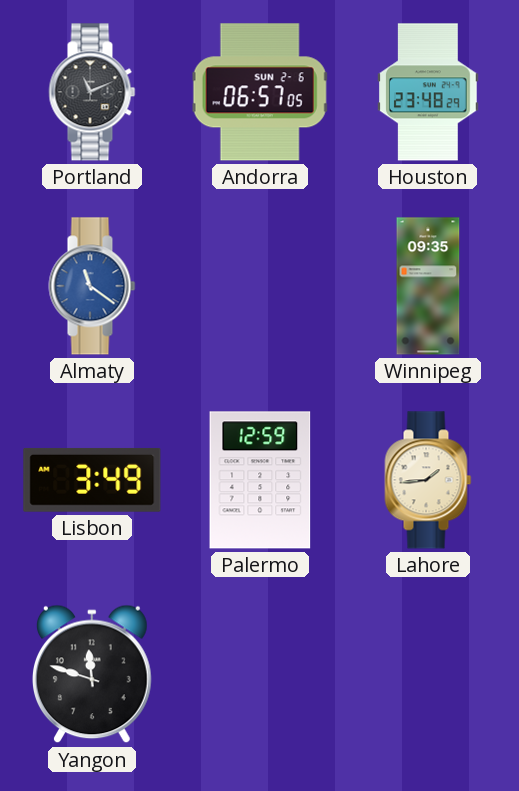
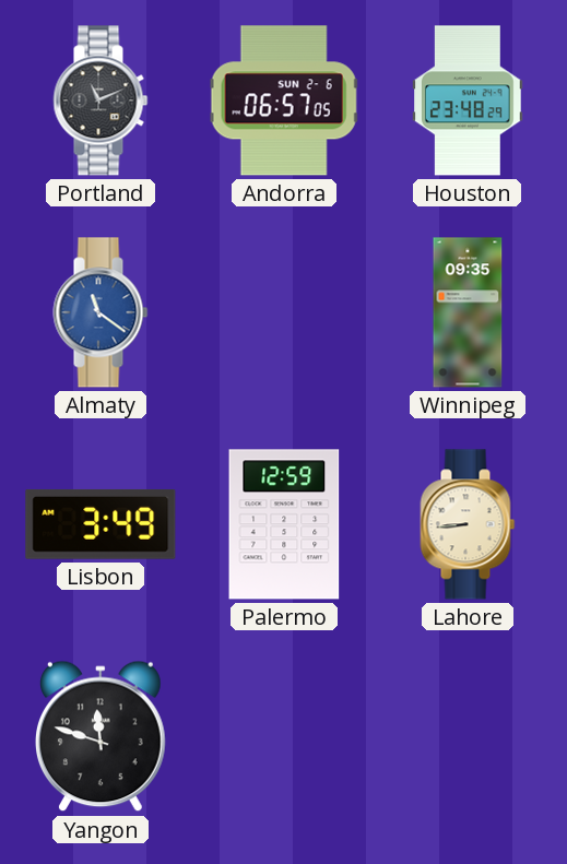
Lahore: 1:44 -> 8:44
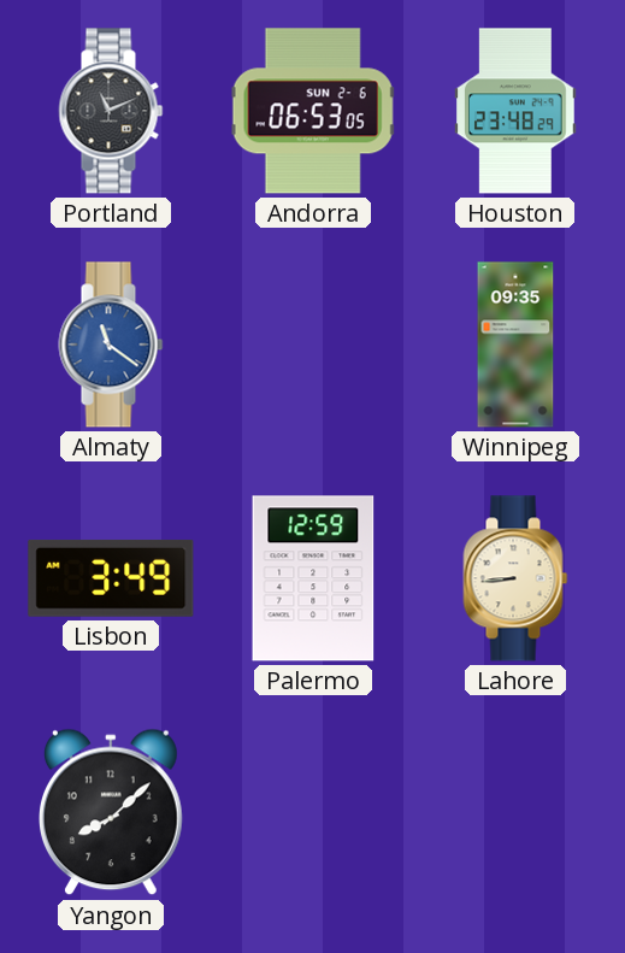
Andorra: 06:57 -> 06:53
Yangon: 11:48 -> 8:08
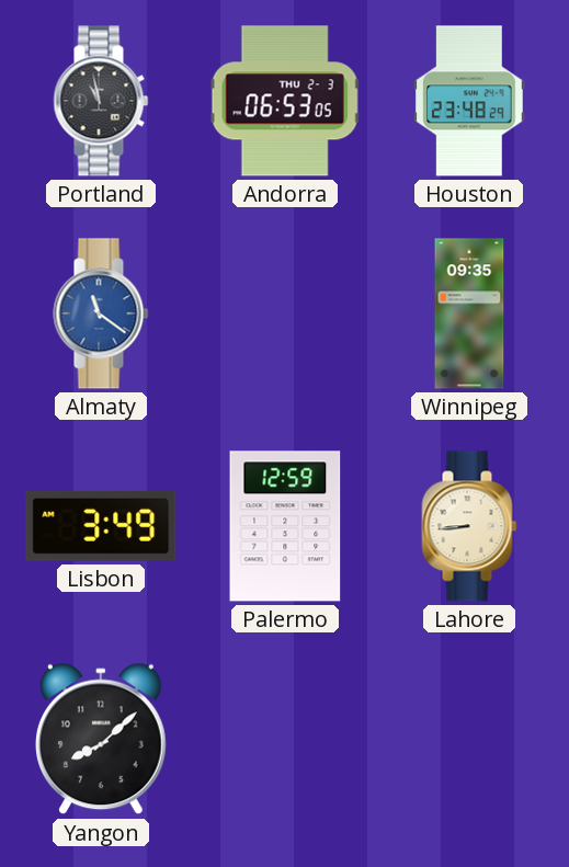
Portland: 11:11 -> 10:58
Andorra date: SUN 2-6 -> THU 2-3
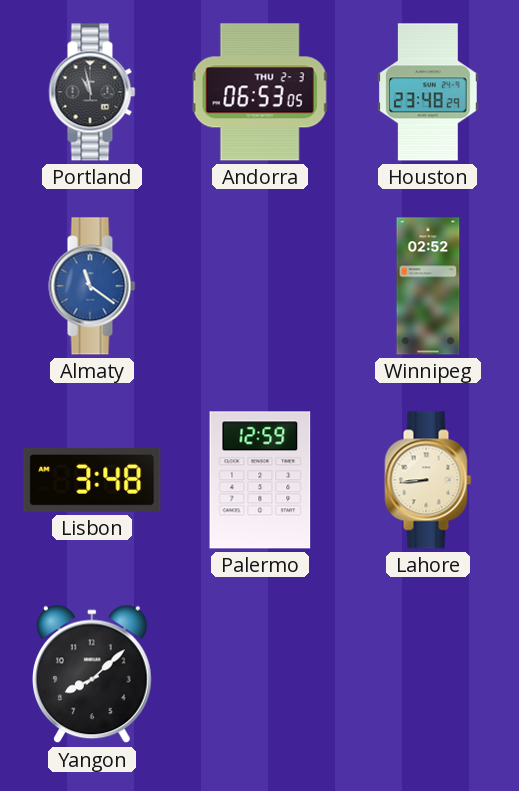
Winnipeg: 09:35 -> 02:52
Lisbon: 3:49 -> 3:48
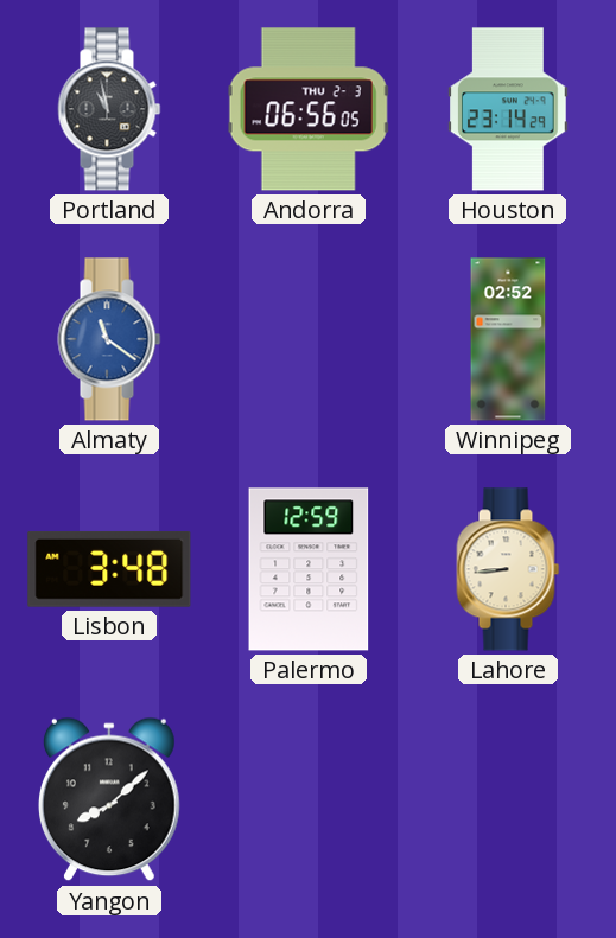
Andorra: 06:53 -> 06:56
Houston: 23:48 -> 23:14
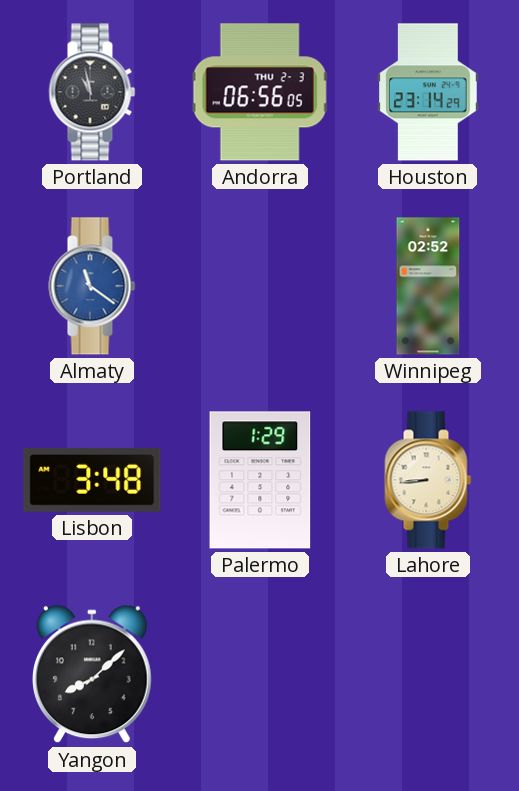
Palermo: 12:59 -> 1:29
